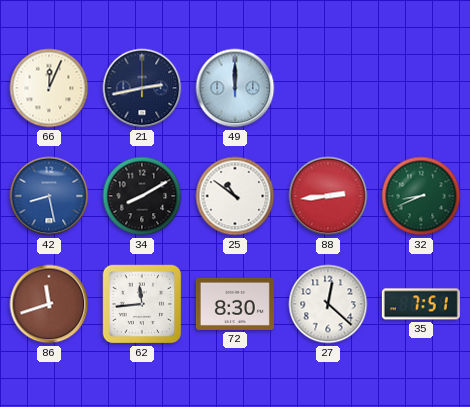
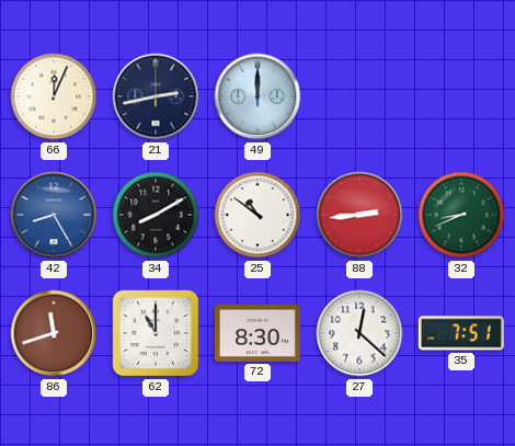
42: 8:28 -> 8:25
62: 11:44 -> 11:00
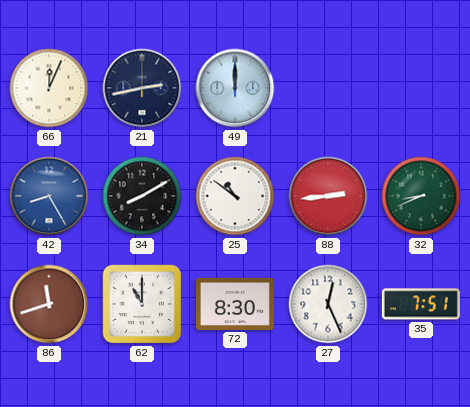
27: 12:22 -> 12:26
